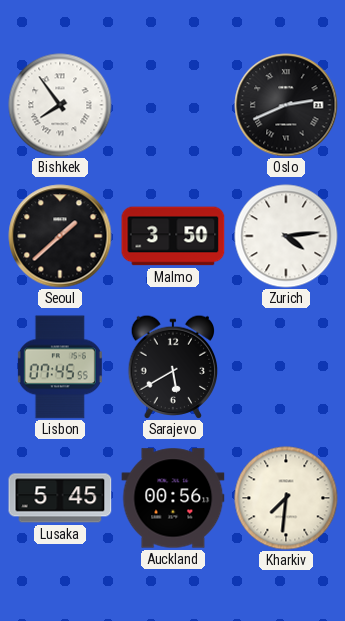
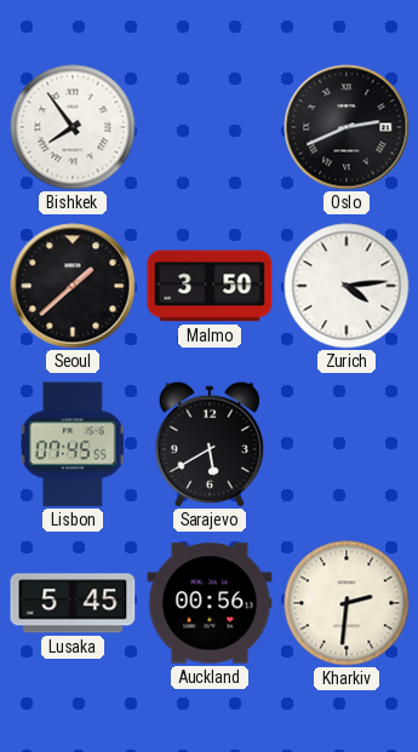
Kharkiv: 7:31 -> 2:31
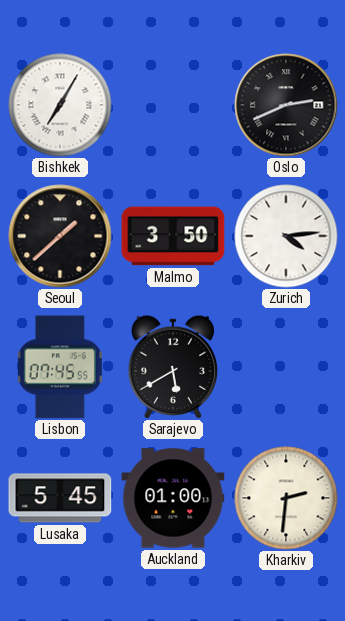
Bishkek: 7:54 -> 7:05
Auckland: 00:56 -> 01:00
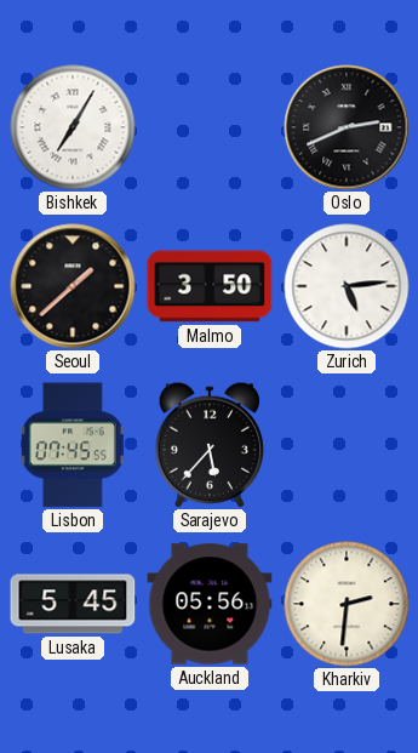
Zurich: 4:14 -> 5:14
Sarajevo: 5:40 -> 5:37
Auckland: 01:00 -> 05:56
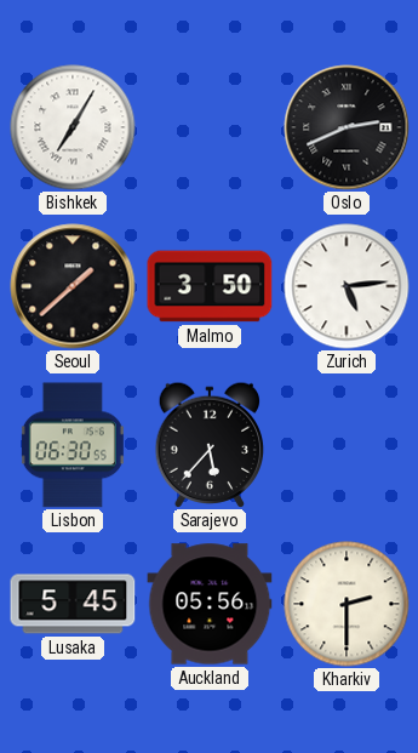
Lisbon: 07:45 -> 06:30
Kharkiv: 2:31 -> 2:30
